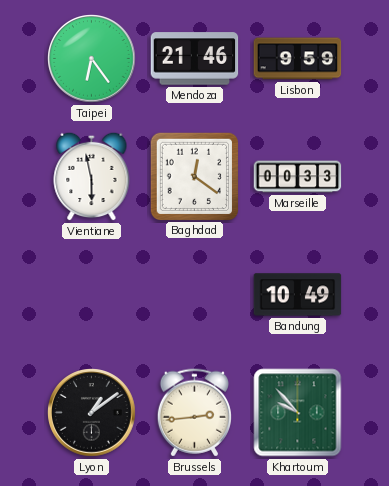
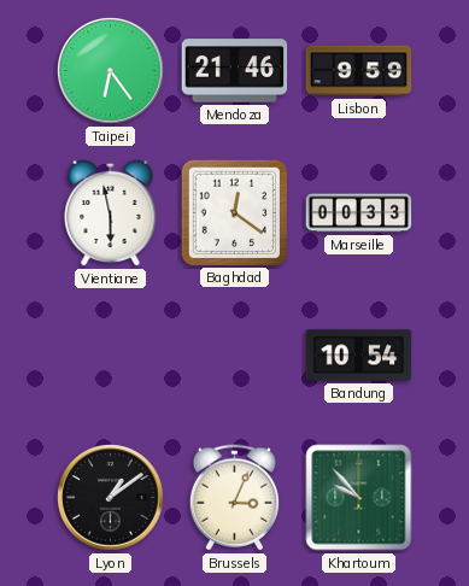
Bandung: 10:49 -> 10:54
Brussels: 2:44 -> 3:04
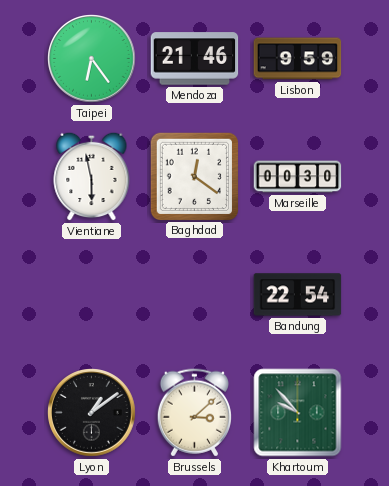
Marseille: 00:33 -> 00:30
Bandung: 10:54 -> 22:54
Brussels: 3:04 -> 3:08
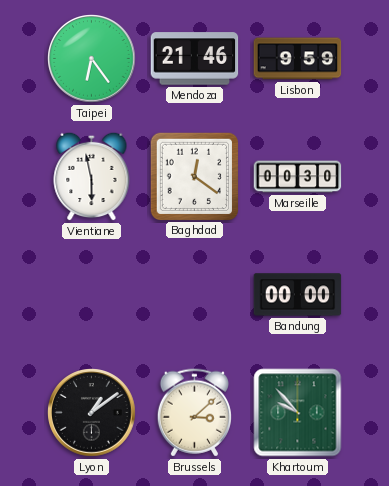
Bandung: 22:54 -> 00:00
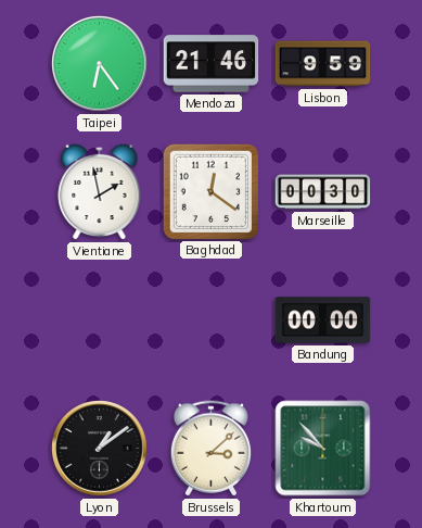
Vientiane: 5:58 -> 1:58
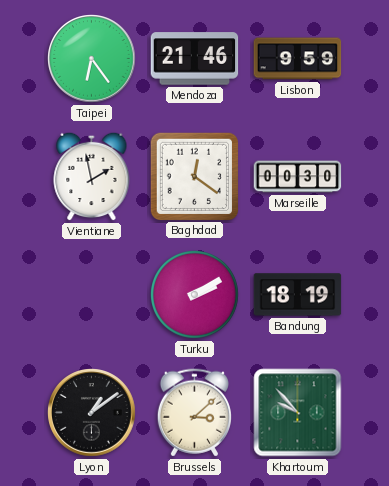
Turku: none -> 2:10
Bandung: 00:00 -> 18:19
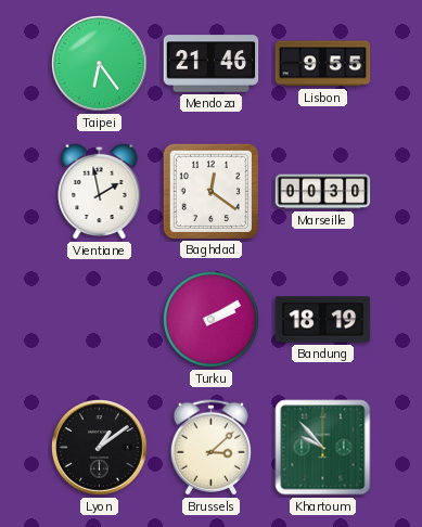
Lisbon: 9:59 -> 9:55
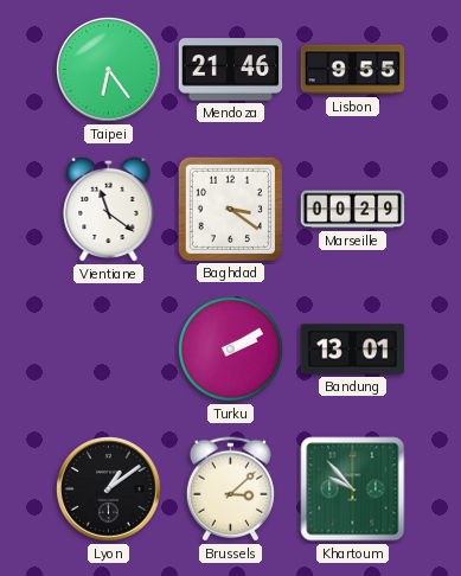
Vientiane: 1:58 -> 11:21
Baghdad: 12:21 -> 3:21
Marseille: 00:30 -> 00:29
Bandung: 18:19 -> 13:01
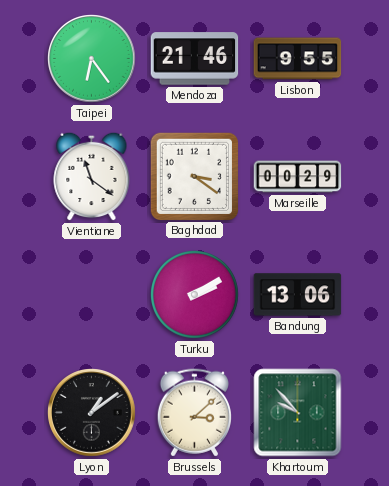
Bandung: 13:01 -> 13:06
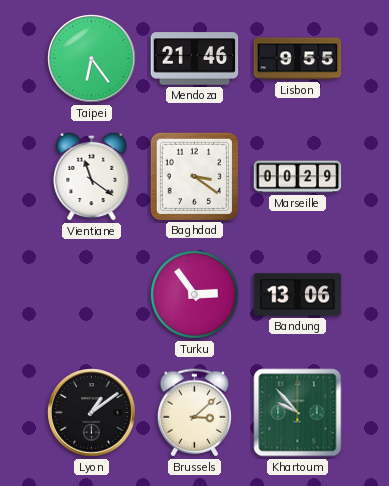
Turku: 2:10 -> 2:54
